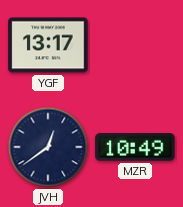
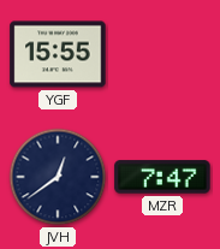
YGF: 13:17 -> 15:55
MZR: 10:49 -> 7:47
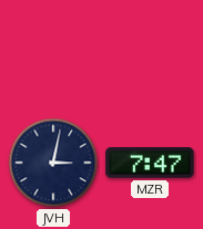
YGF: 15:55 -> none
JVH: 12:39 -> 3:02
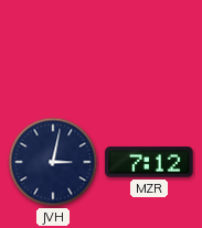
MZR: 7:47 -> 7:12
